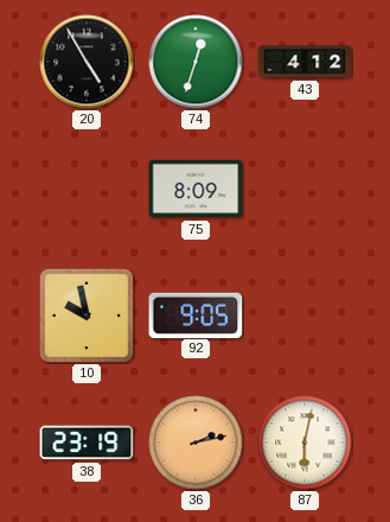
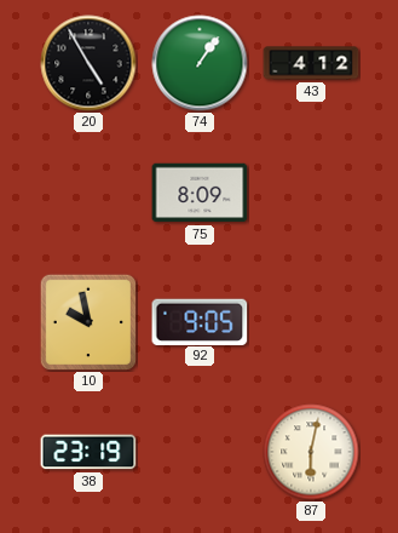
74: 12:33 -> 1:06
36: 2:13 -> none
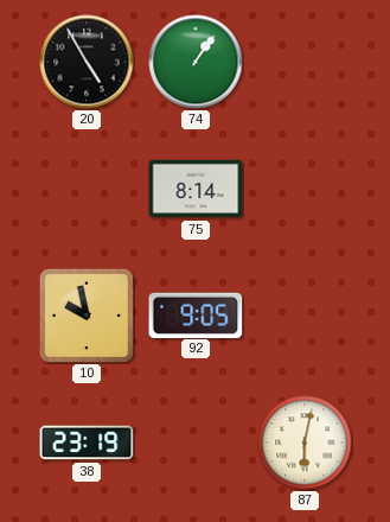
43: 4:12 -> none
75: 8:09 -> 8:14
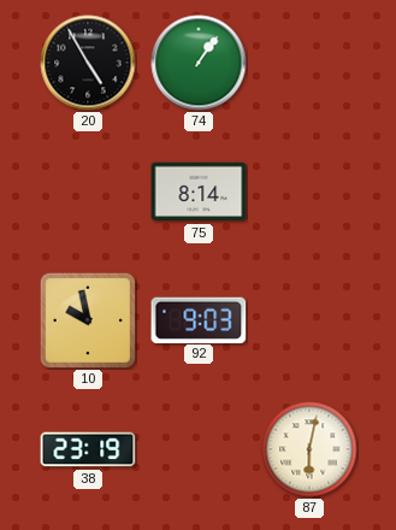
92: 9:05 -> 9:03
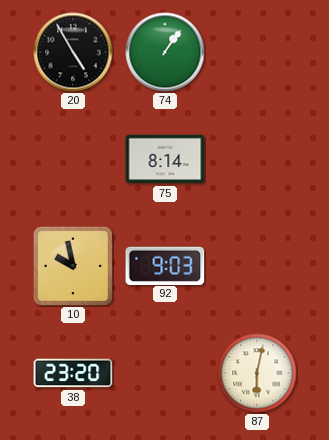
38: 23:19 -> 23:20
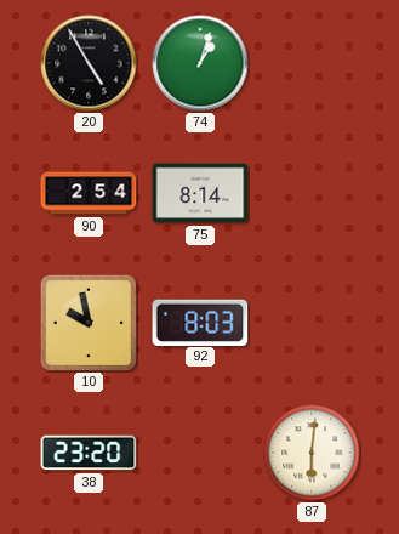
74: 1:06 -> 1:03
90: none -> 2:54
92: 9:03 -> 8:03
87: 6:02 -> 6:01
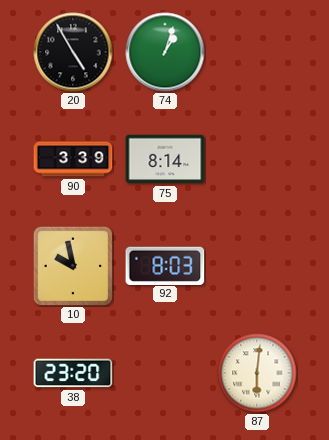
90: 2:54 -> 3:39
